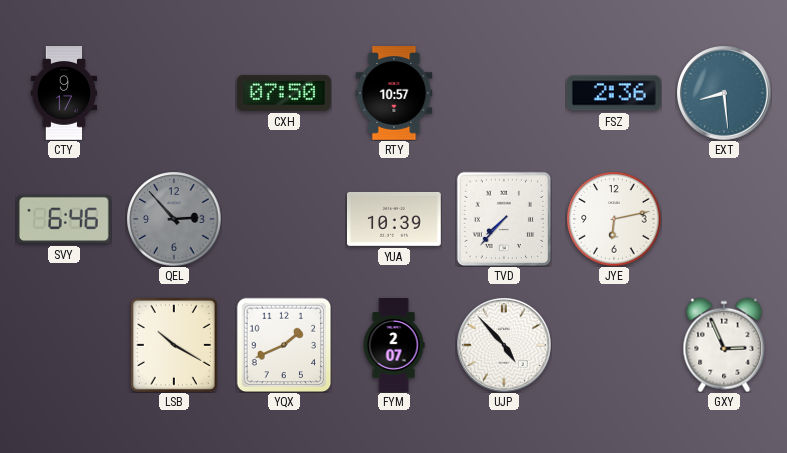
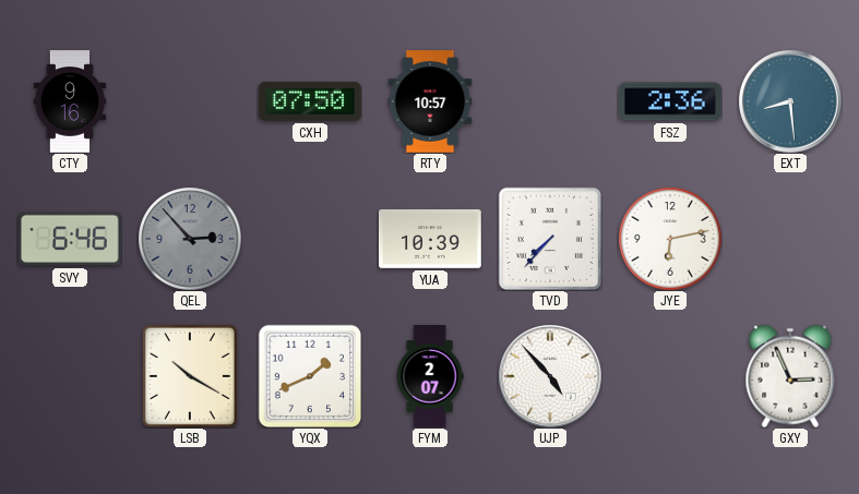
CTY: 9:17 -> 9:16
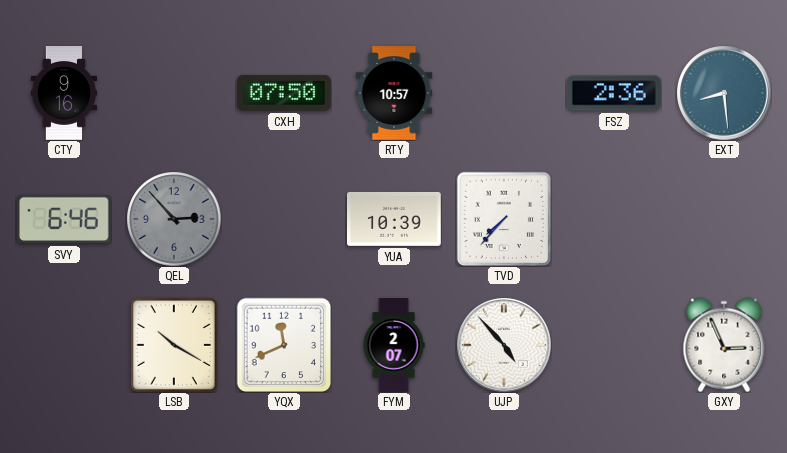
JYE: 6:13 -> none
YQX: 1:41 -> 11:41
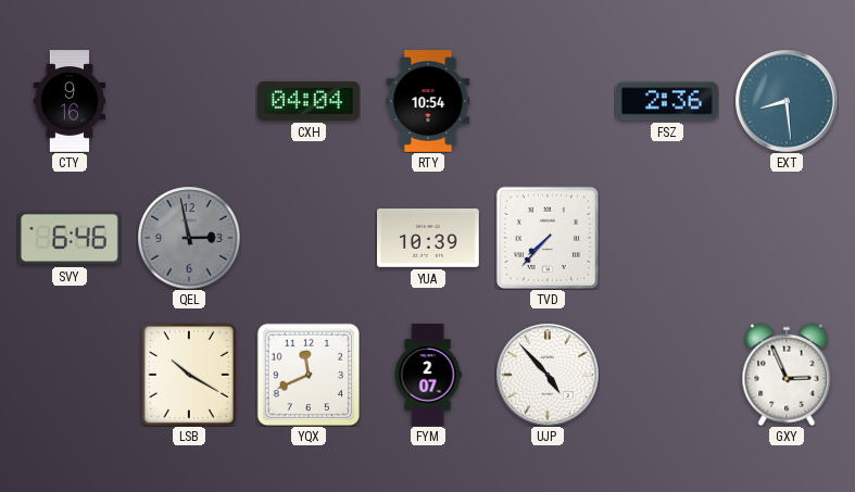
CXH: 07:50 -> 04:04
RTY: 10:57 -> 10:54
QEL: 2:53 -> 2:58
